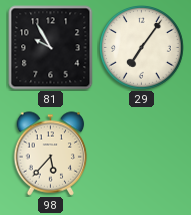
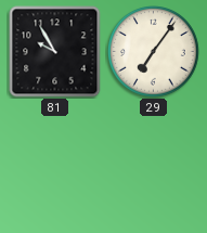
98: 5:37 -> none
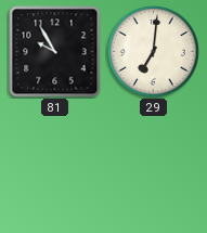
29: 7:06 -> 7:01
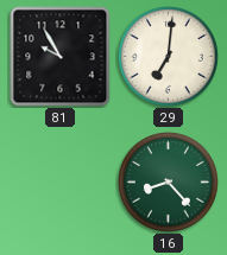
16: none -> 8:23
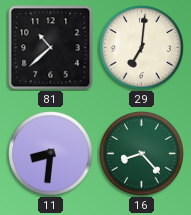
81: 9:55 -> 10:38
11: none -> 8:31
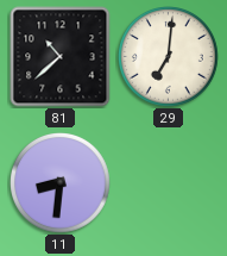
16: 8:23 -> none
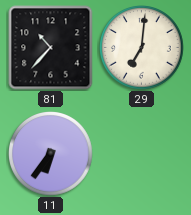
81: 10:38 -> 10:37
11: 8:31 -> 6:36
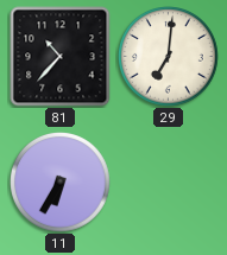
11: 6:36 -> 6:35
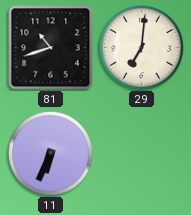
81: 10:37 -> 10:42
11: 6:35 -> 6:34
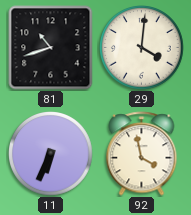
29: 7:01 -> 4:01
92: none -> 3:58
